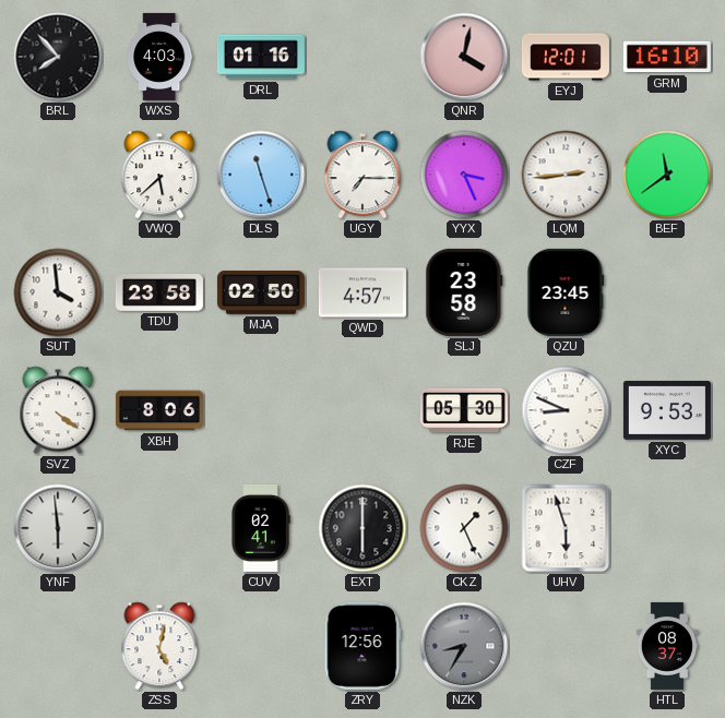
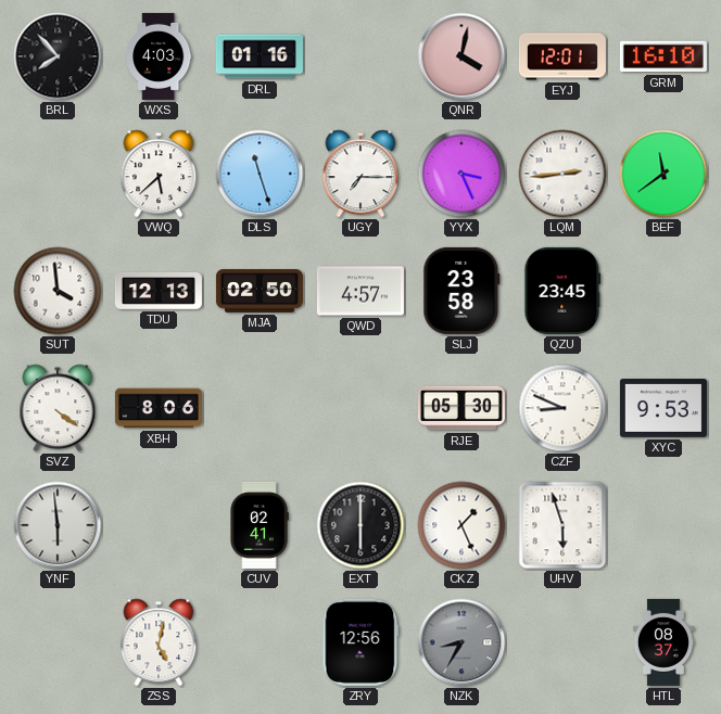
TDU: 23:58 -> 12:13
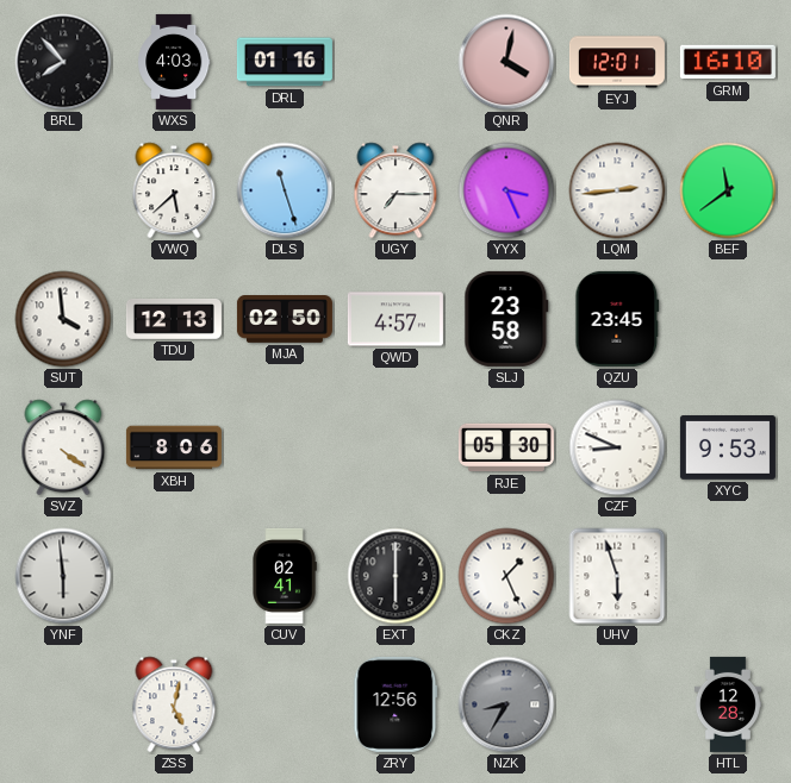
HTL: 08:37 -> 12:28
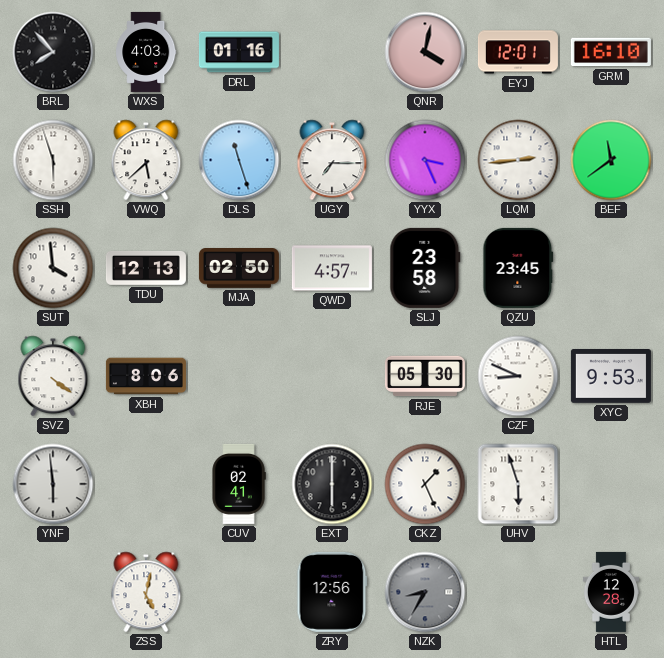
SSH: none -> 5:57
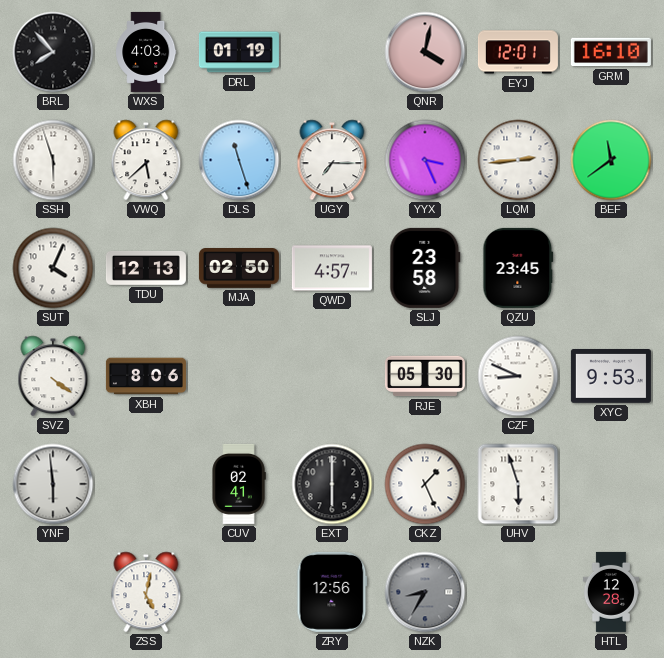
DRL: 01:16 -> 01:19
SUT: 3:59 -> 4:04
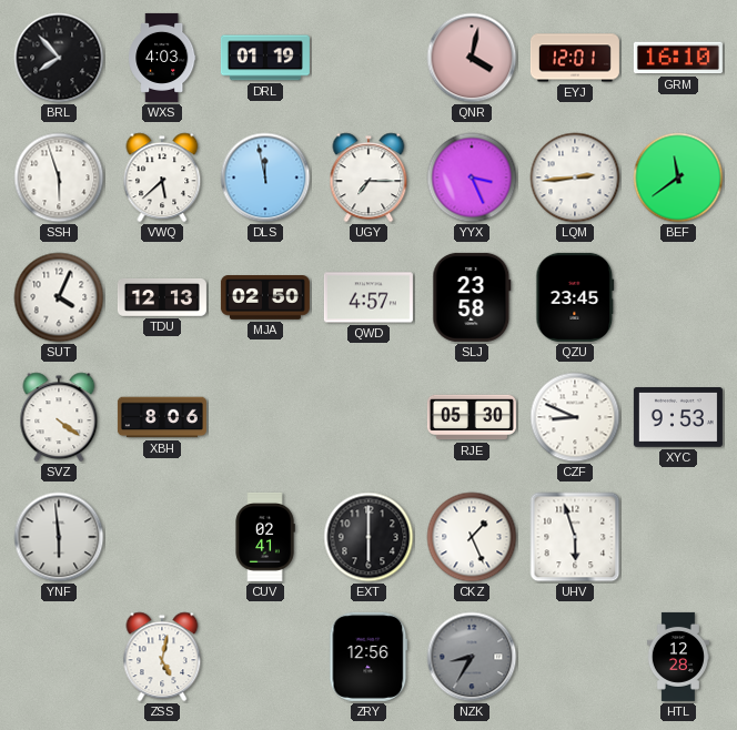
DLS: 11:27 -> 11:58
